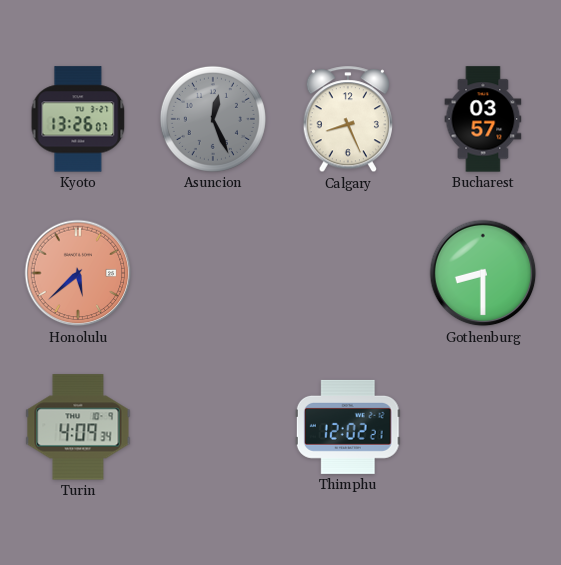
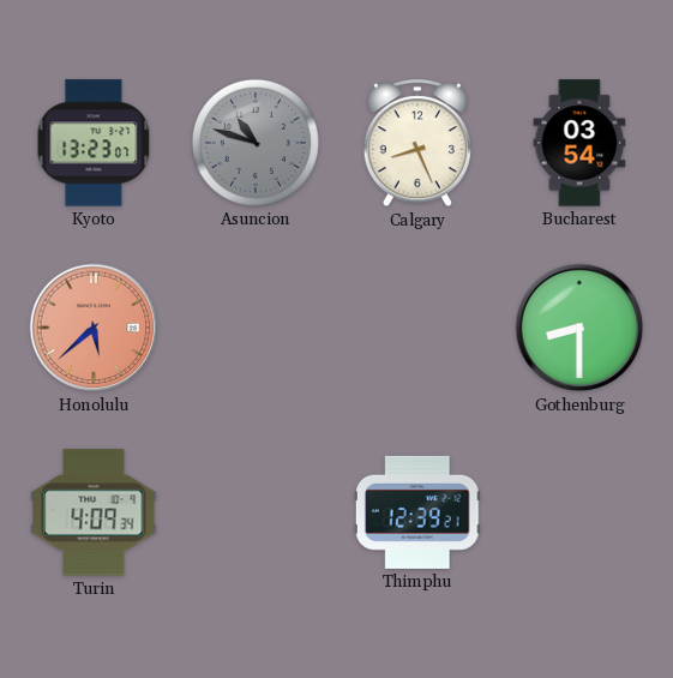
Kyoto: 13:26 -> 13:23
Asuncion: 12:26 -> 10:48
Bucharest: 03:57 -> 03:54
Thimphu: 12:02 -> 12:39
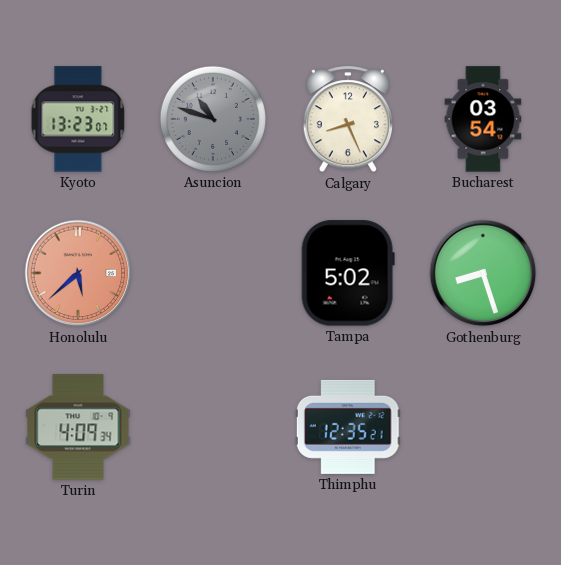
Tampa: none -> 5:02
Gothenburg: 8:30 -> 8:27
Thimphu: 12:39 -> 12:35
